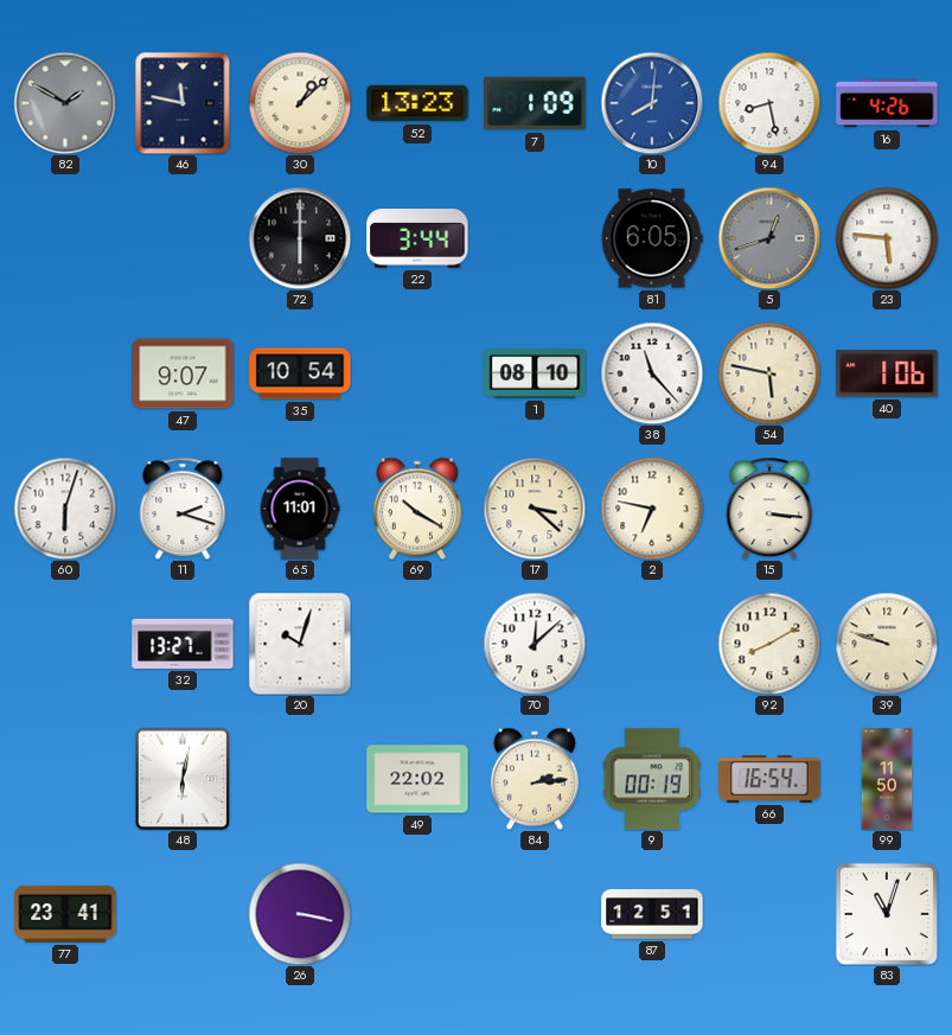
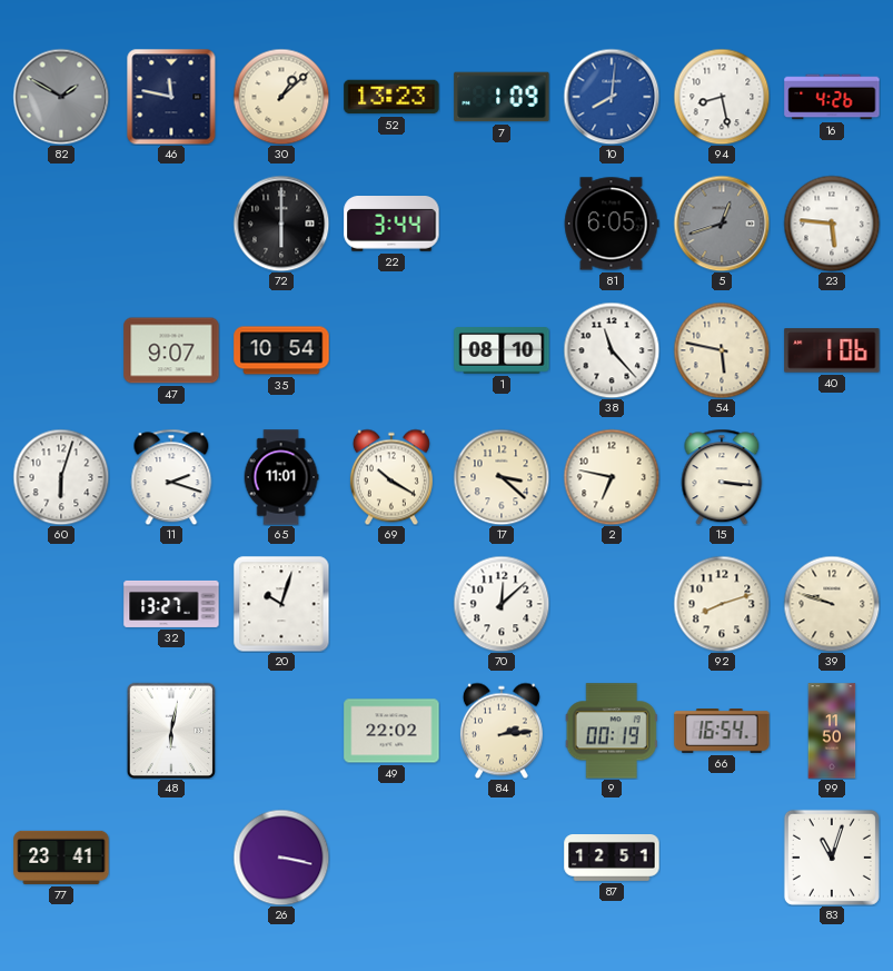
92: 8:10 -> 8:12
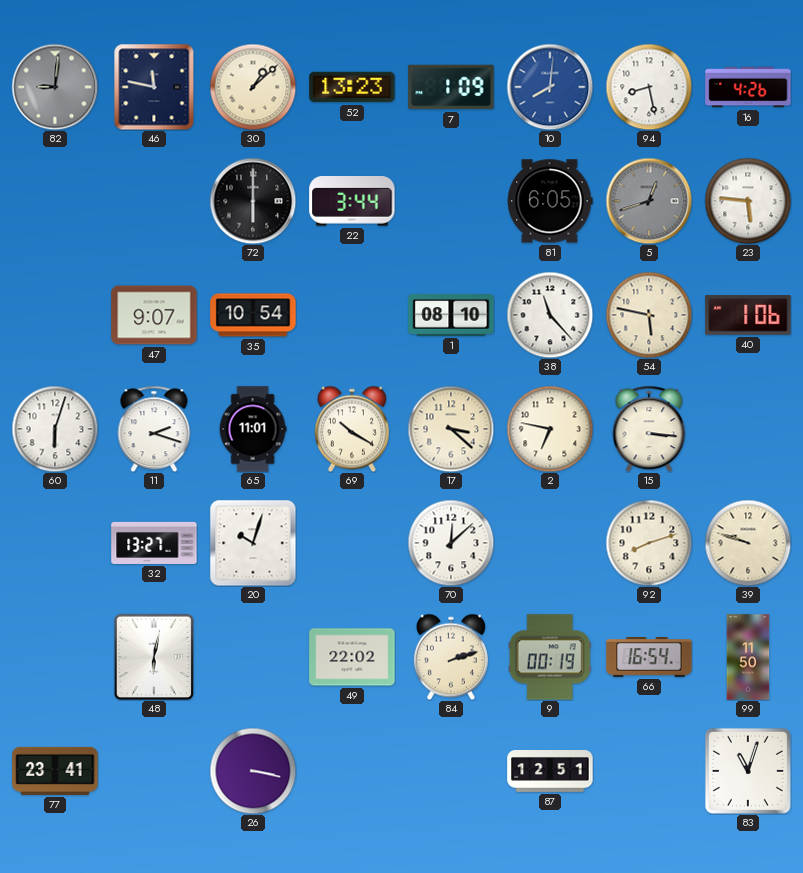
82: 1:50 -> 9:01
84: 2:14 -> 2:12
